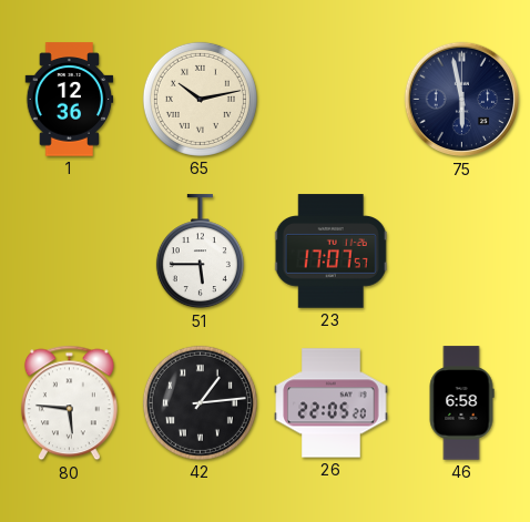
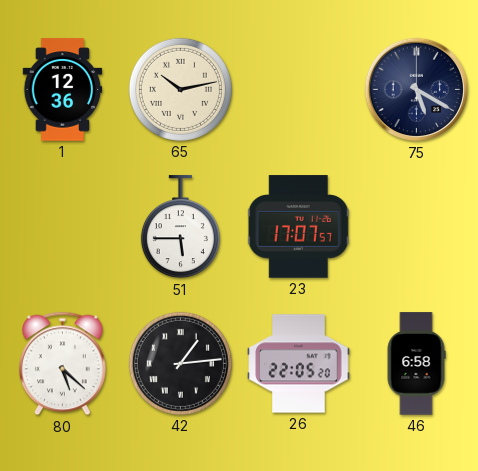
75: 5:58 -> 5:20
80: 5:46 -> 5:22
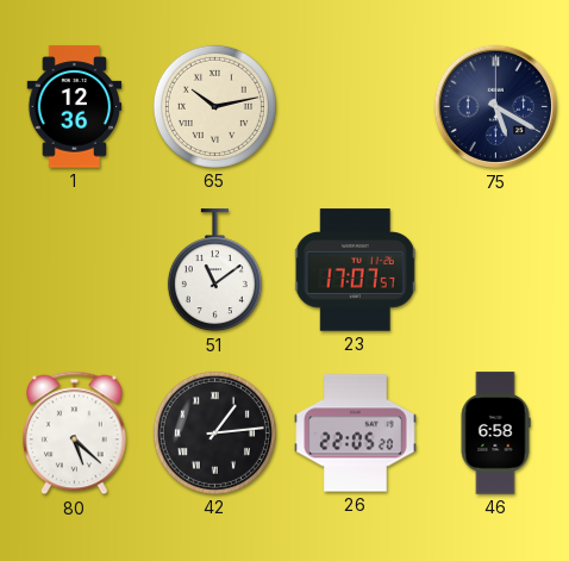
51: 5:45 -> 11:09
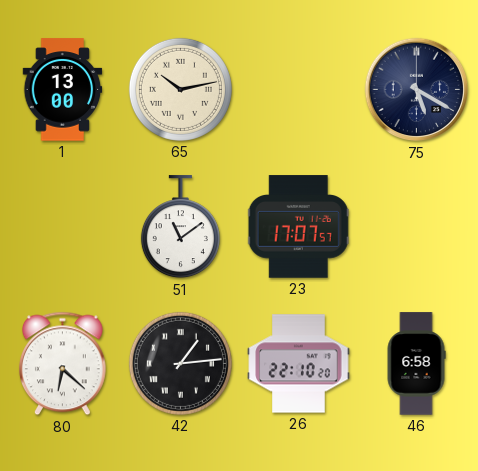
1: 12:36 -> 13:00
80: 5:22 -> 6:22
26: 22:05 -> 22:10
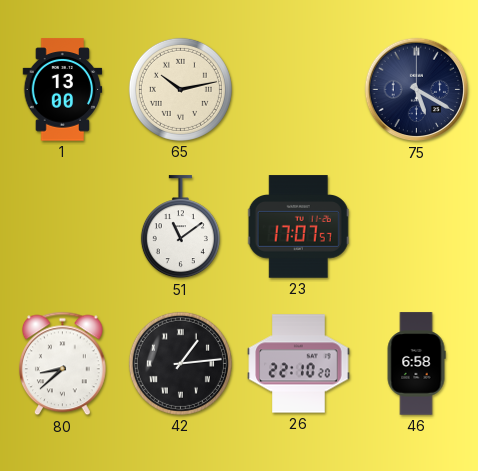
80: 6:22 -> 8:38
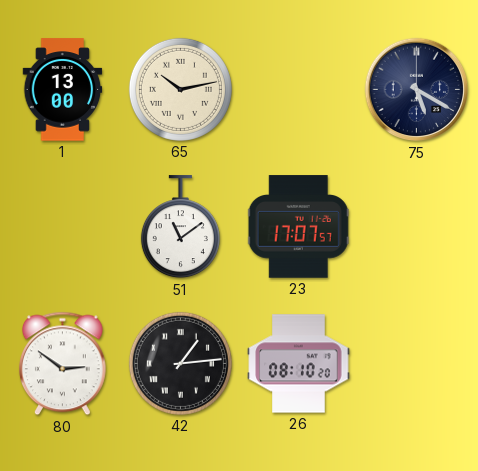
80: 8:38 -> 2:51
26: 22:10 -> 08:10
46: 6:58 -> none
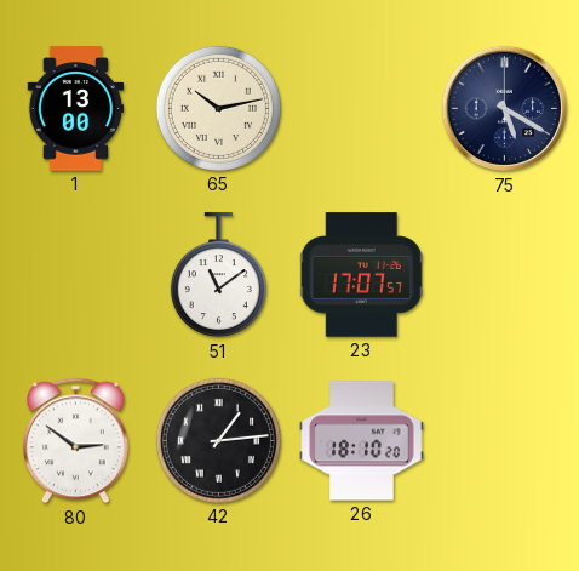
26: 08:10 -> 18:10
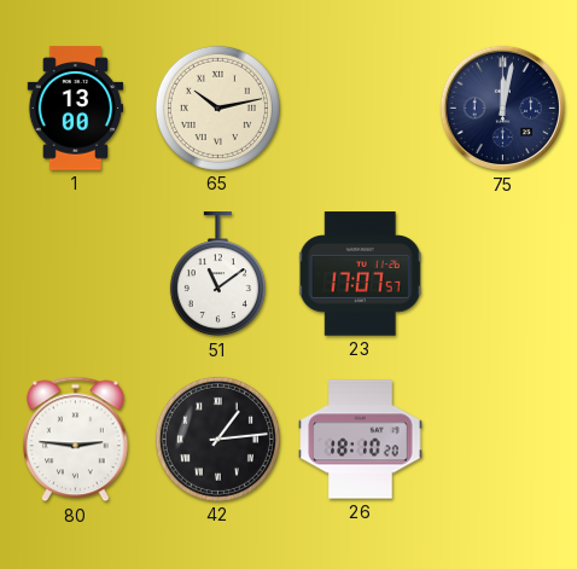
75: 5:20 -> 12:02
80: 2:51 -> 2:46
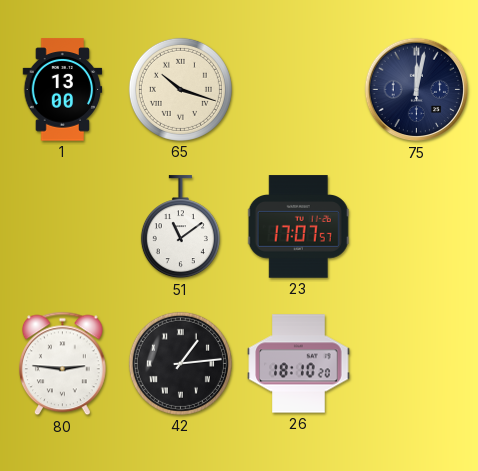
65: 10:13 -> 10:18
